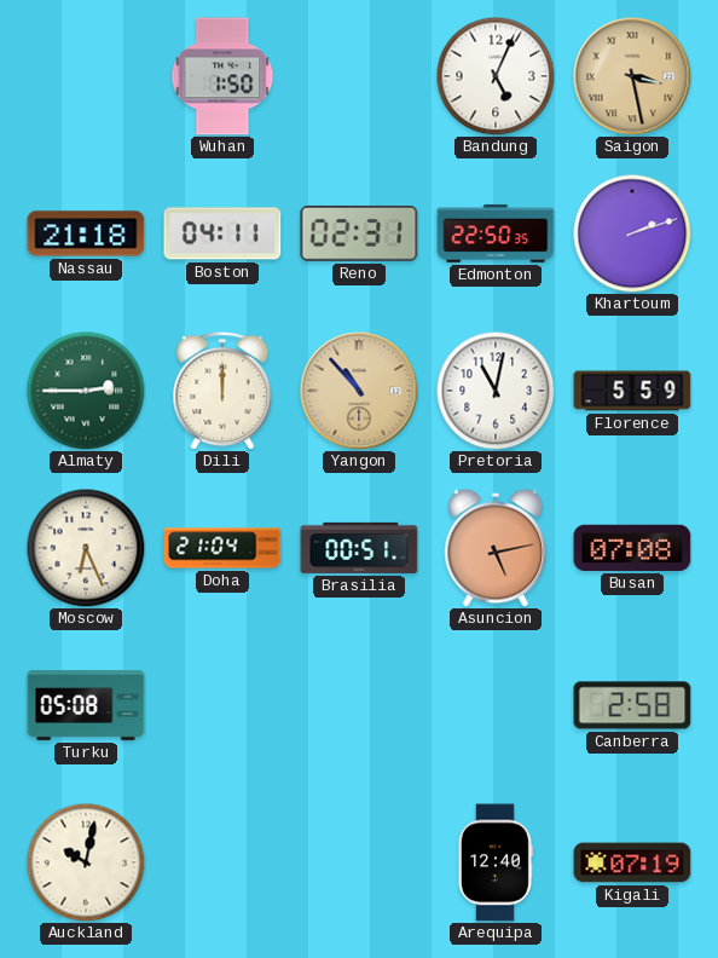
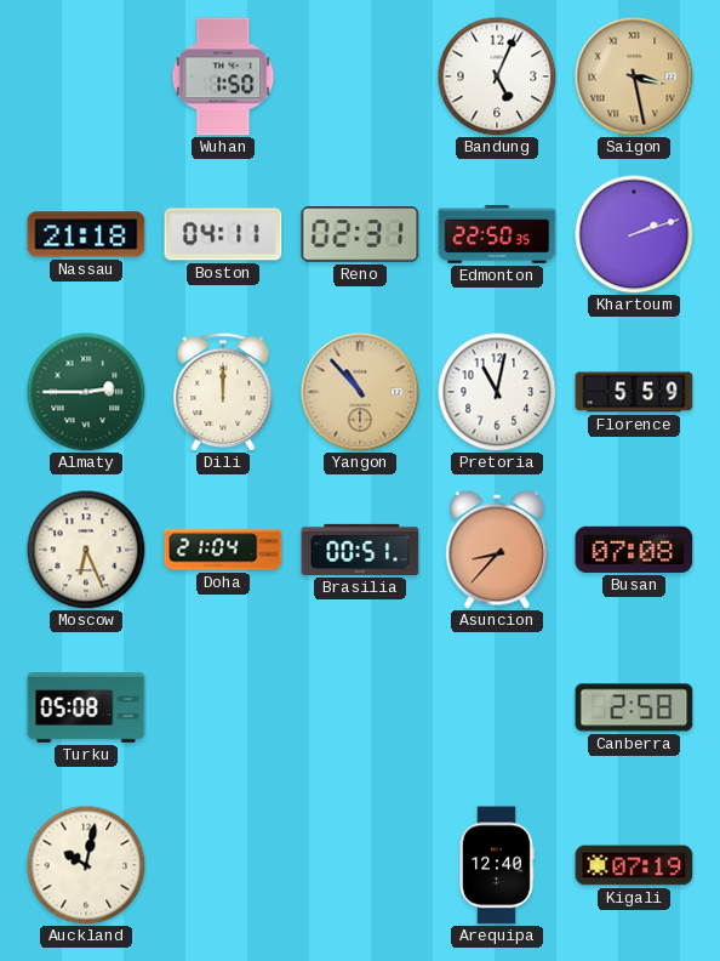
Asuncion: 5:13 -> 8:37
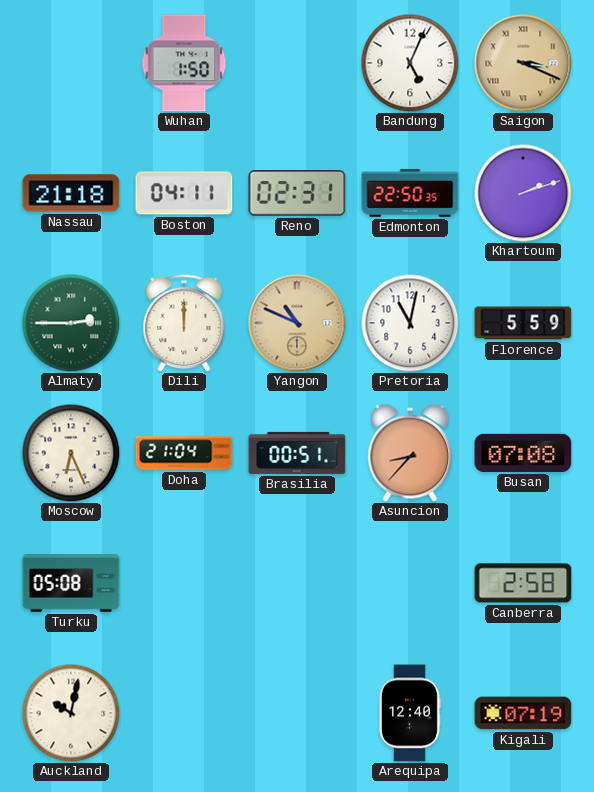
Saigon: 3:28 -> 3:19
Yangon: 10:53 -> 10:49
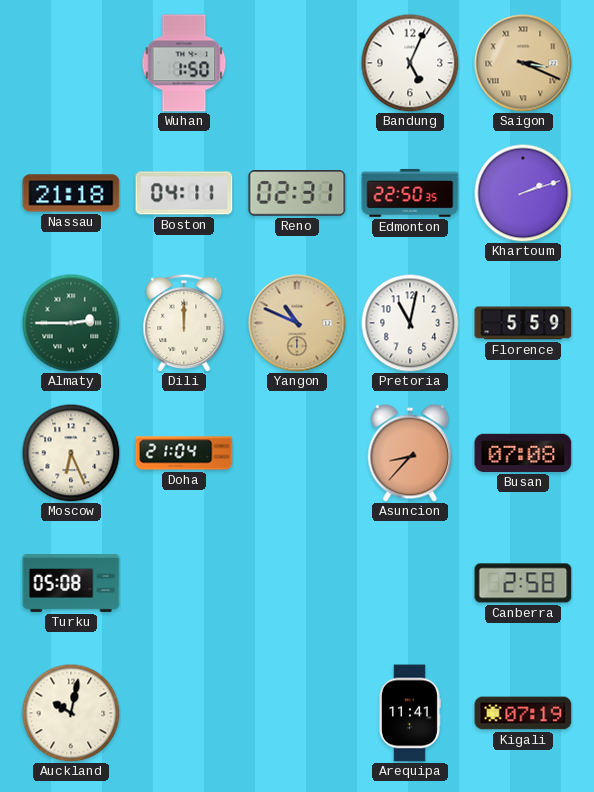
Brasilia: 00:51 -> none
Arequipa: 12:40 -> 11:41
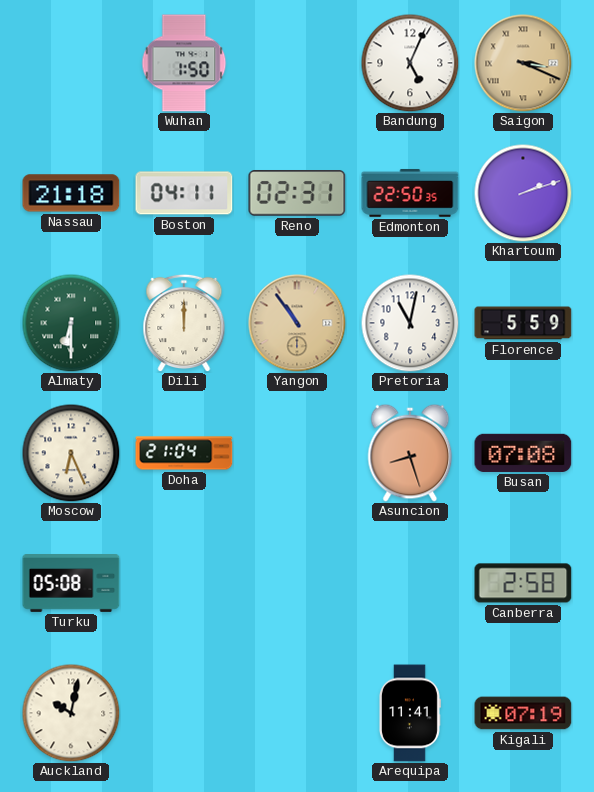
Almaty: 2:45 -> 6:30
Yangon: 10:49 -> 10:54
Asuncion: 8:37 -> 8:27
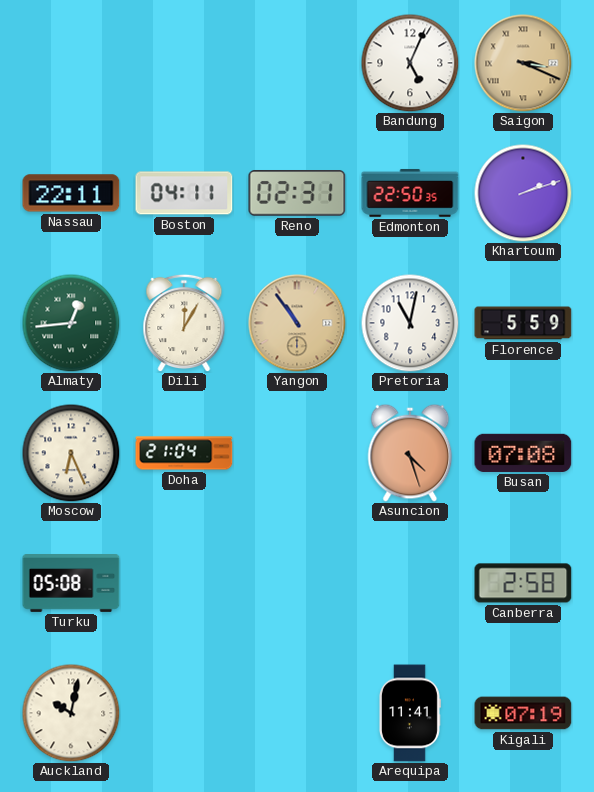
Wuhan: 1:50 -> none
Nassau: 21:18 -> 22:11
Almaty: 6:30 -> 12:44
Dili: 12:00 -> 12:05
Asuncion: 8:27 -> 4:27
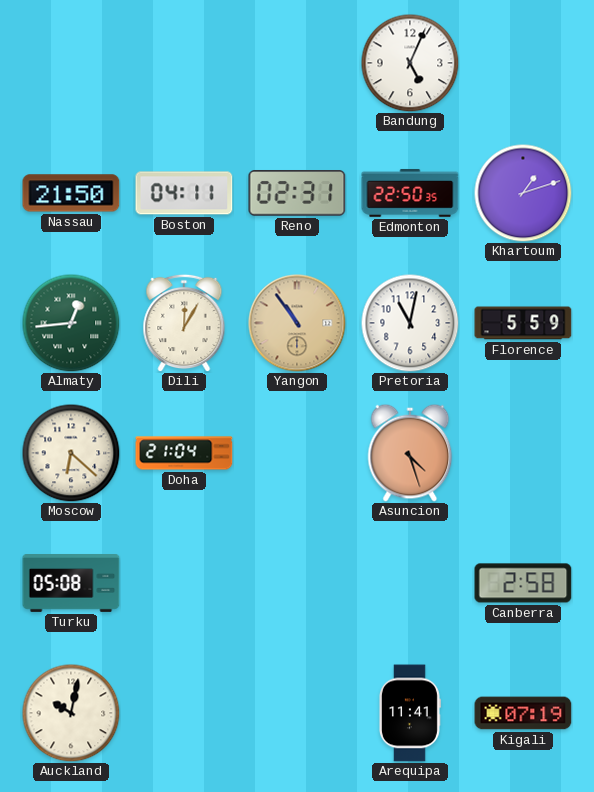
Saigon: 3:19 -> none
Nassau: 22:11 -> 21:50
Khartoum: 2:12 -> 1:12
Moscow: 6:26 -> 6:22
Busan: 07:08 -> none
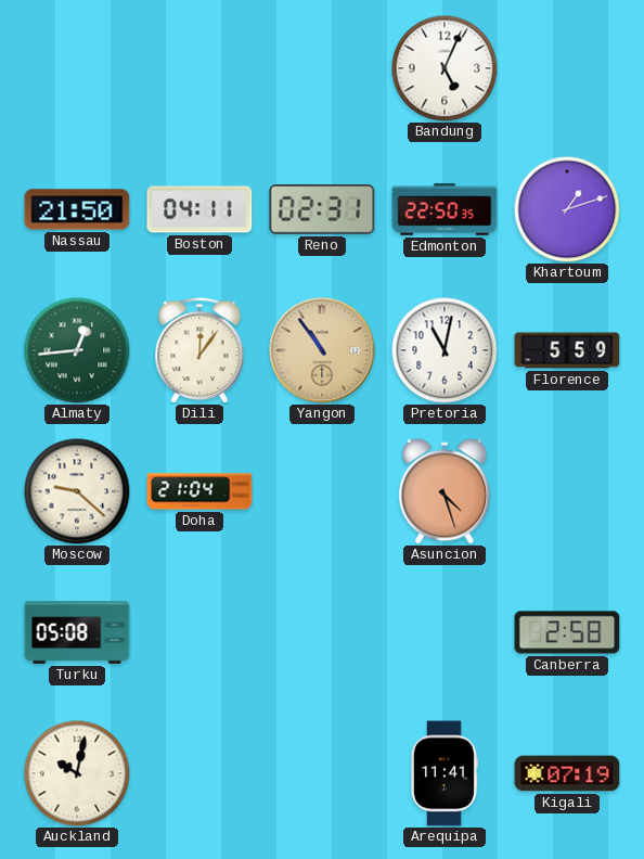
Dili: 12:05 -> 12:06
Moscow: 6:22 -> 9:22
